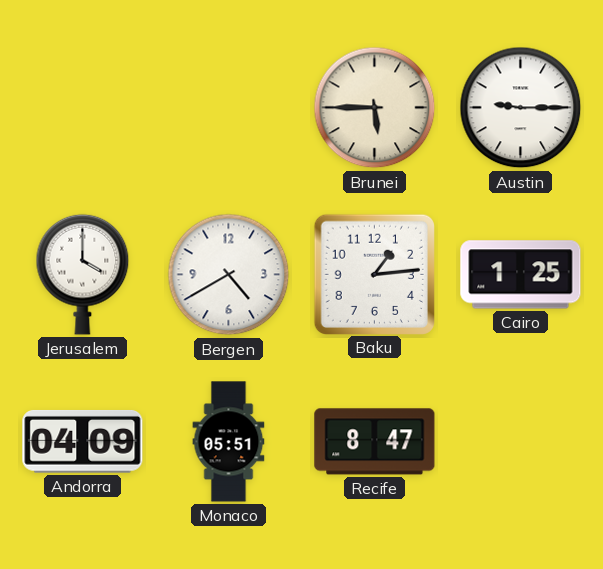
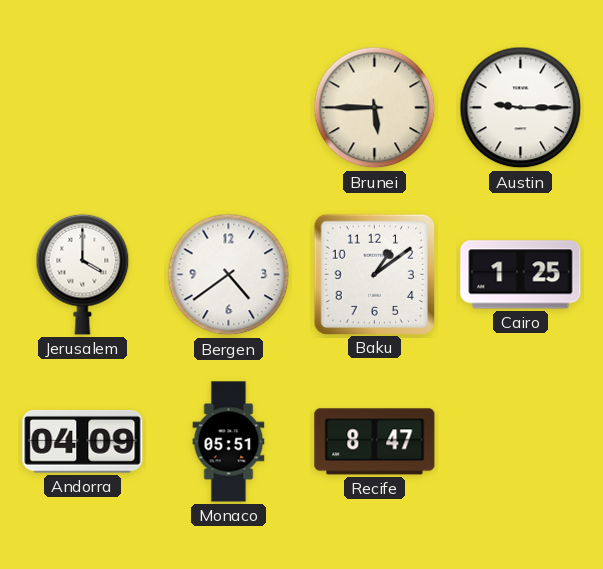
Bergen: 4:40 -> 4:39
Baku: 1:14 -> 1:09
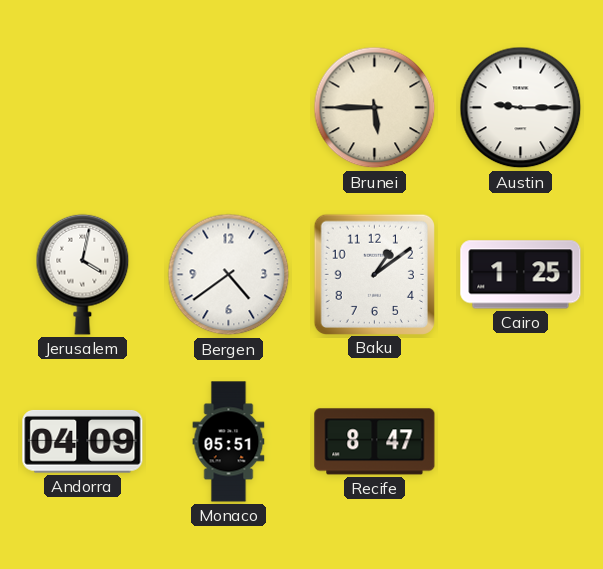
Jerusalem: 4:00 -> 4:02
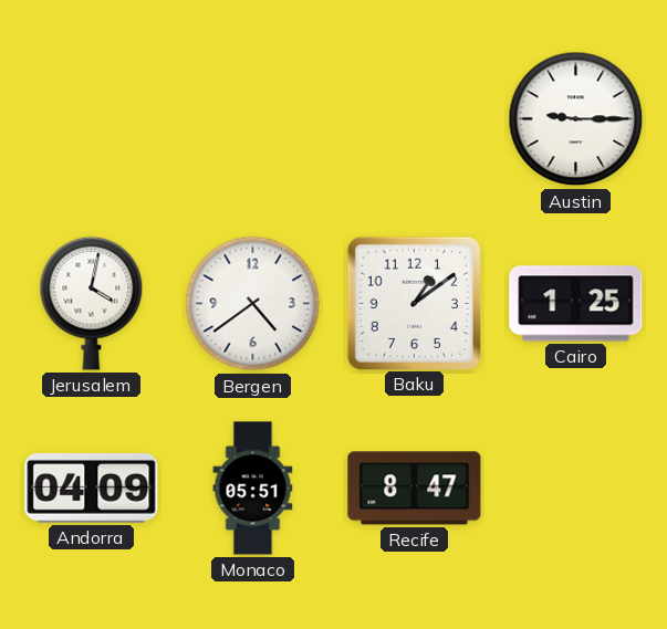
Brunei: 5:45 -> none
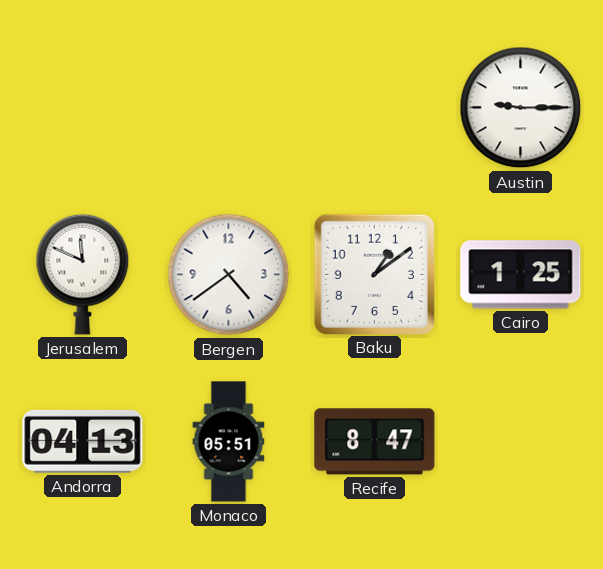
Jerusalem: 4:02 -> 11:49
Andorra: 04:09 -> 04:13
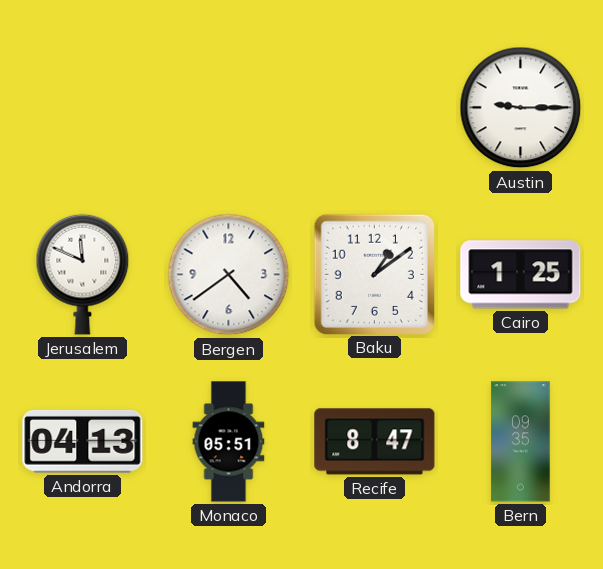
Bern: none -> 09:35
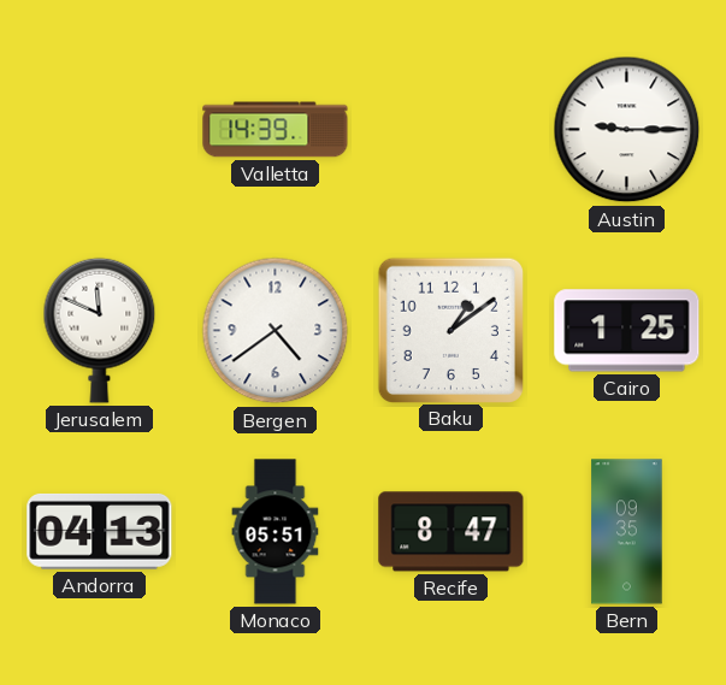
Valletta: none -> 14:39
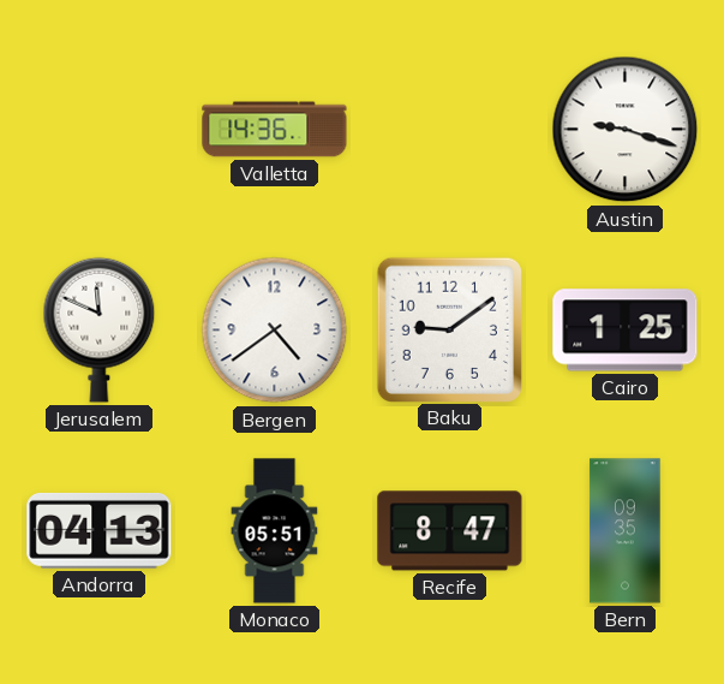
Valletta: 14:39 -> 14:36
Austin: 9:15 -> 9:18
Baku: 1:09 -> 9:09
